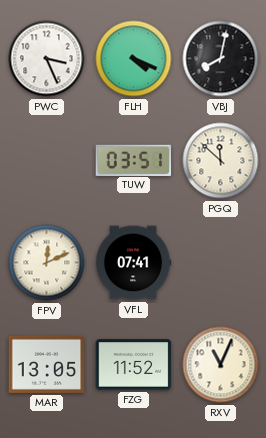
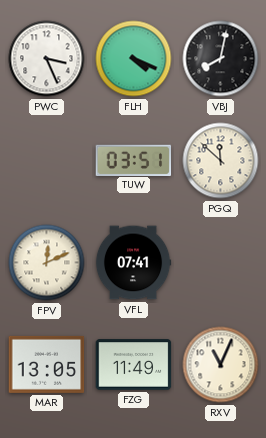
FZG: 11:52 -> 11:49
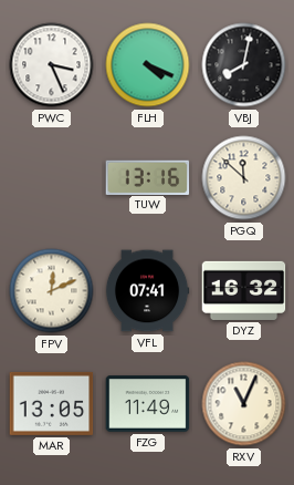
TUW: 03:51 -> 13:16
DYZ: none -> 16:32
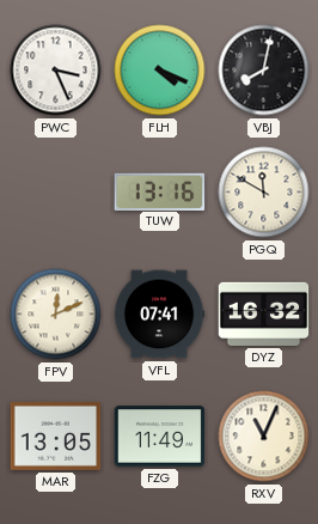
PGQ: 11:52 -> 11:50
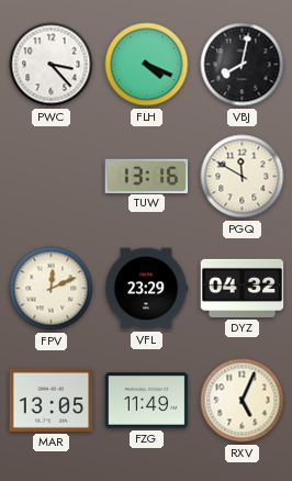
PWC: 3:26 -> 3:23
VFL: 07:41 -> 23:29
DYZ: 16:32 -> 04:32
RXV: 11:04 -> 5:04
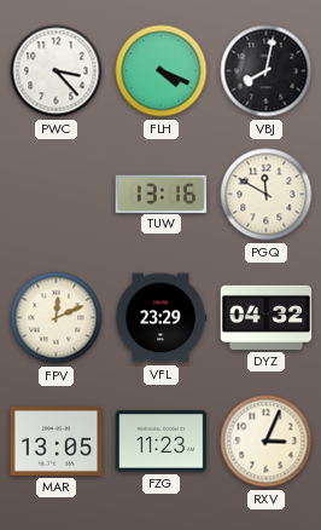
FZG: 11:49 -> 11:23
RXV: 5:04 -> 3:04
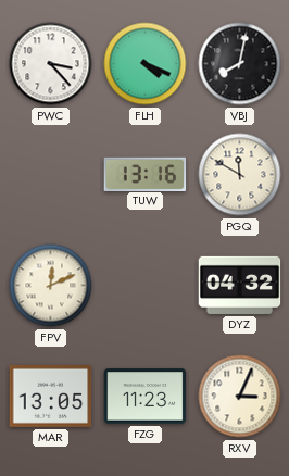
VFL: 23:29 -> none
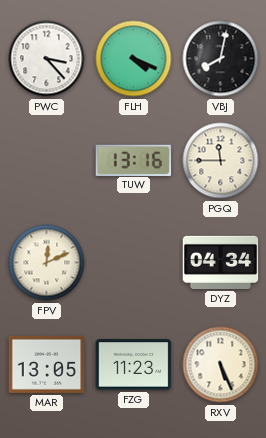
PGQ: 11:50 -> 11:45
DYZ: 04:32 -> 04:34
RXV: 3:04 -> 5:26
